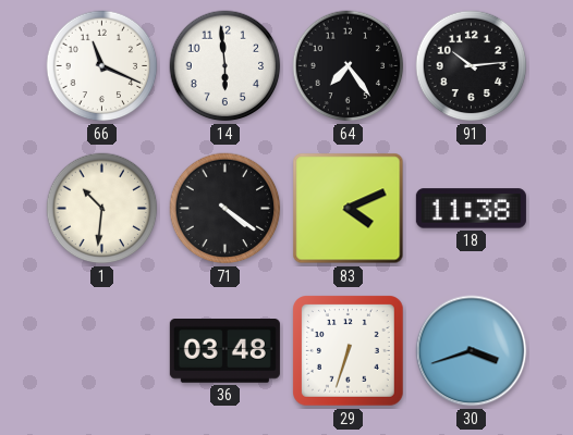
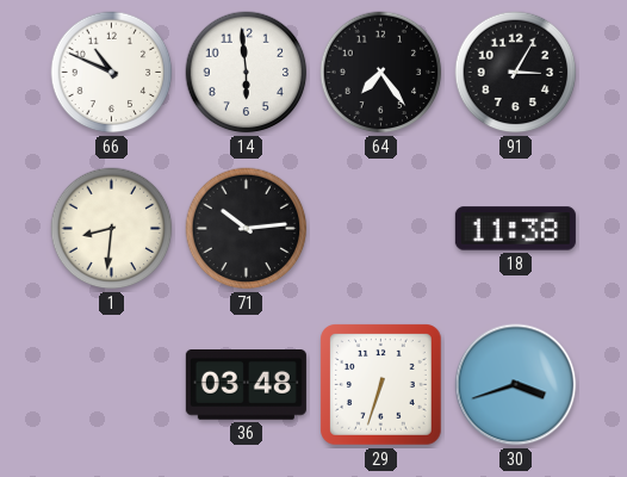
66: 11:19 -> 10:49
91: 10:14 -> 3:05
1: 10:31 -> 8:31
71: 4:21 -> 10:14
83: 4:11 -> none
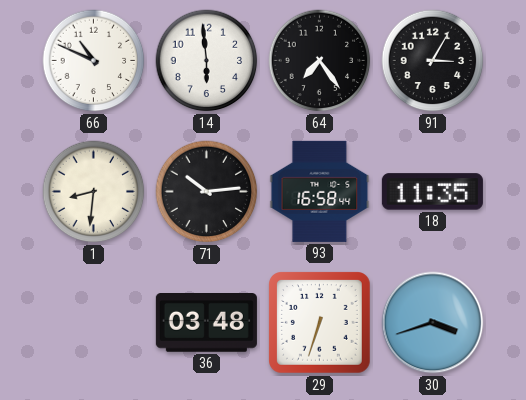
93: none -> 16:58
18: 11:38 -> 11:35
